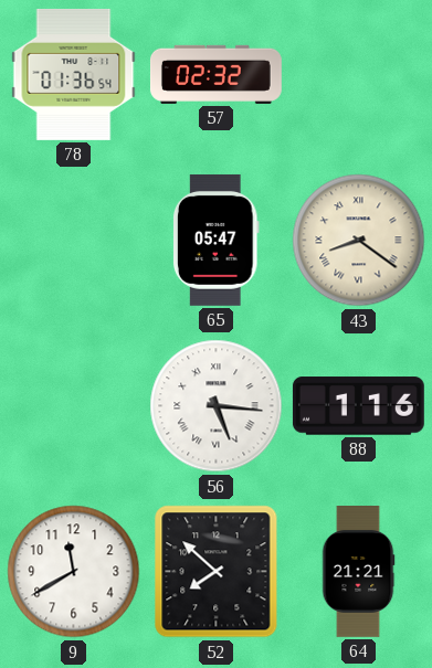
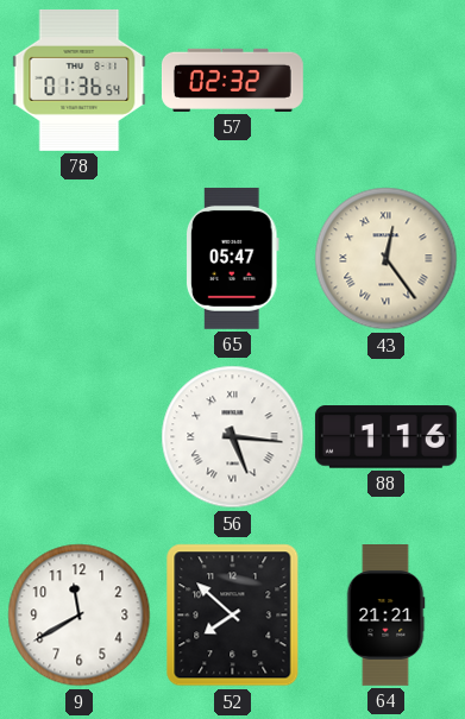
43: 8:21 -> 12:24
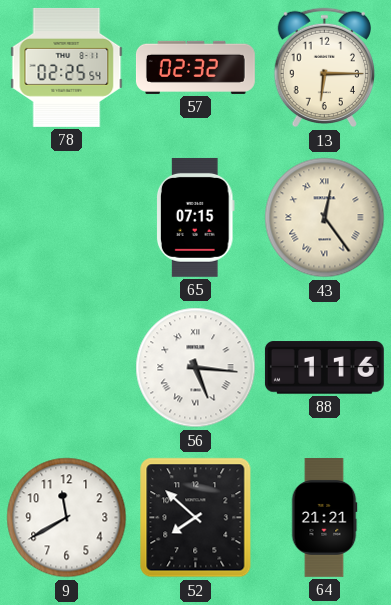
78: 01:36 -> 02:25
13: none -> 6:15
65: 05:47 -> 07:15
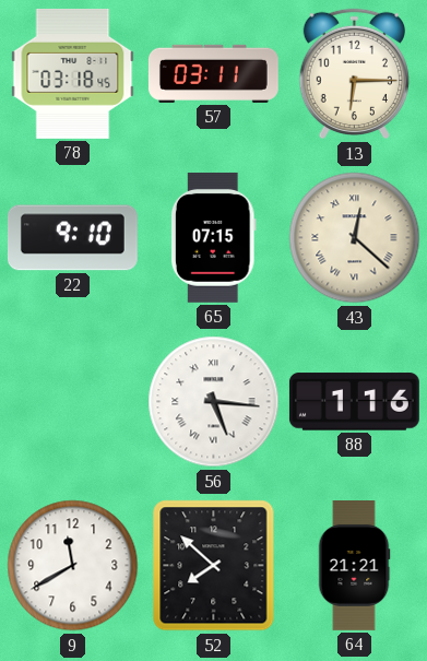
78: 02:25 -> 03:18
57: 02:32 -> 03:11
22: none -> 9:10
43: 12:24 -> 12:22
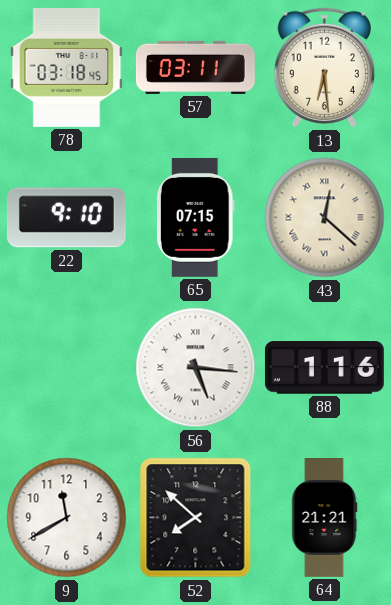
13: 6:15 -> 6:29
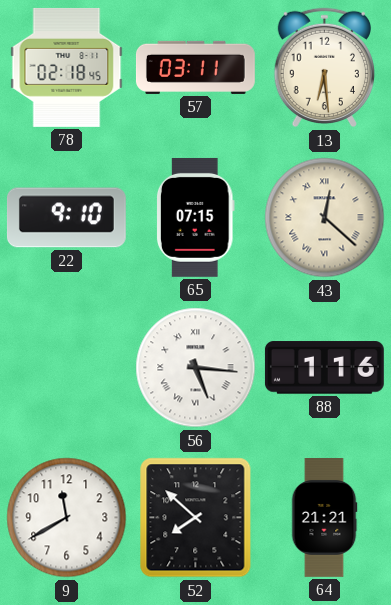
78: 03:18 -> 02:18
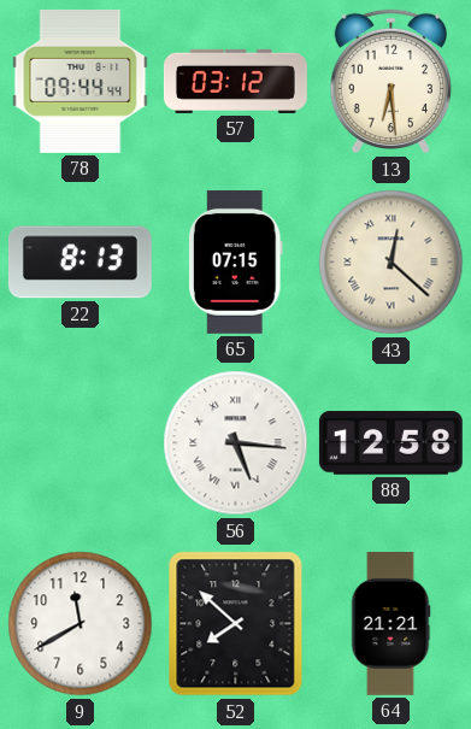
78: 02:18 -> 09:44
57: 03:11 -> 03:12
22: 9:10 -> 8:13
88: 1:16 -> 12:58
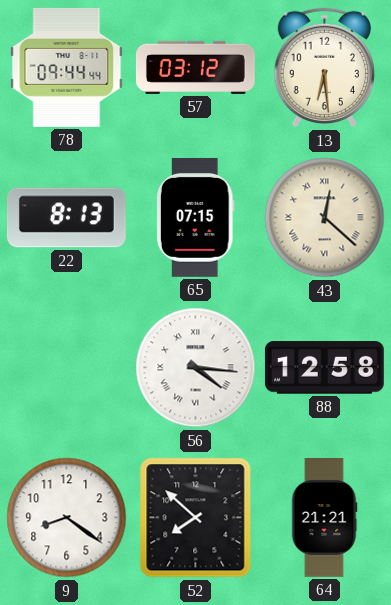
56: 5:16 -> 4:16
9: 11:40 -> 8:21
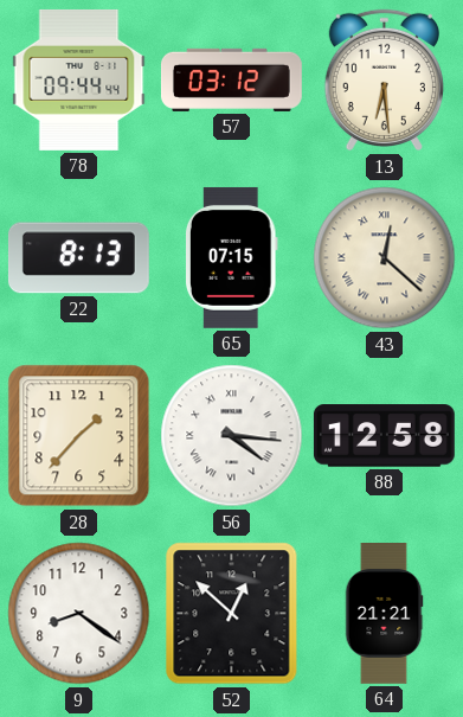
28: none -> 1:37
52: 7:52 -> 12:52
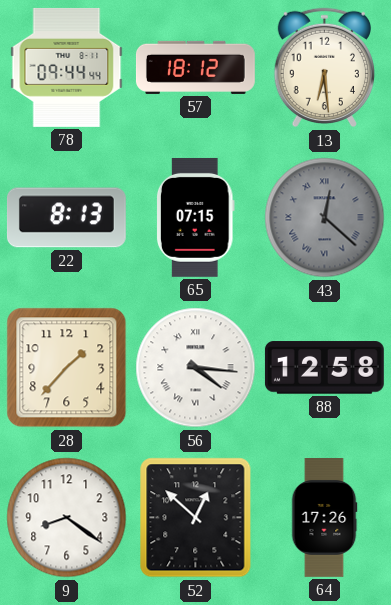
57: 03:12 -> 18:12
43 dial: cream -> grey
64: 21:21 -> 17:26
